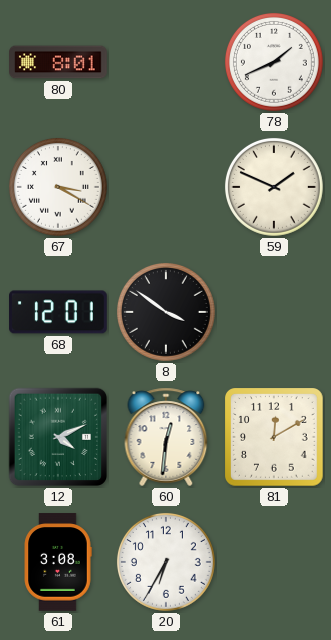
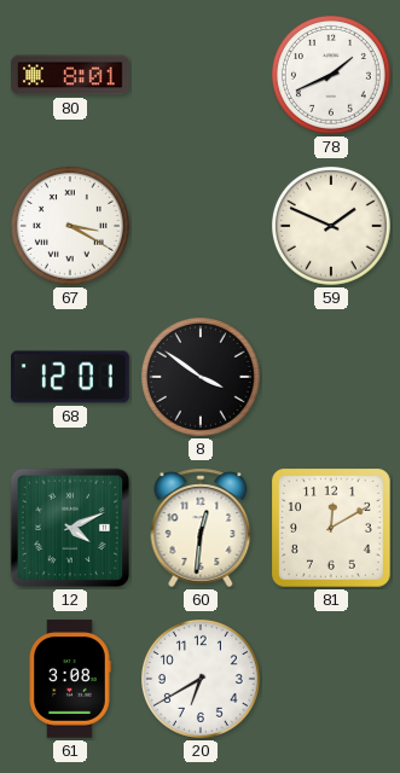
20: 6:35 -> 6:40
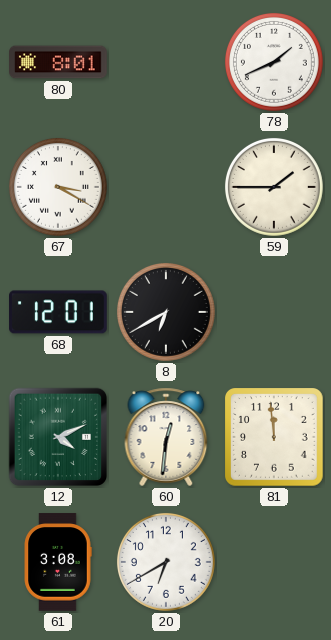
59: 1:49 -> 1:45
8: 3:51 -> 6:40
81: 12:10 -> 11:59
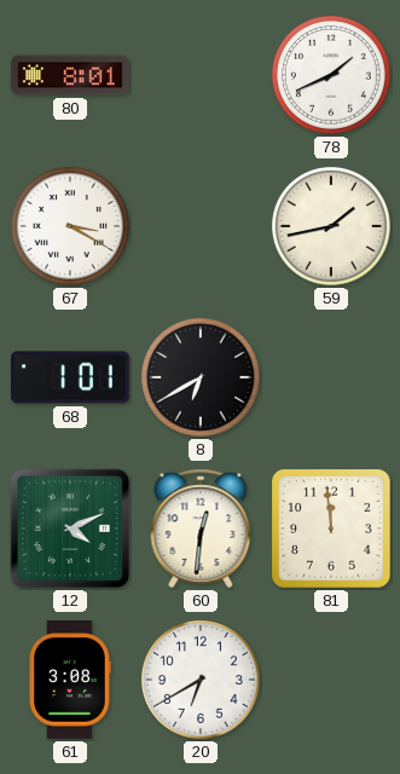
59: 1:45 -> 1:43
68: 12:01 -> 1:01
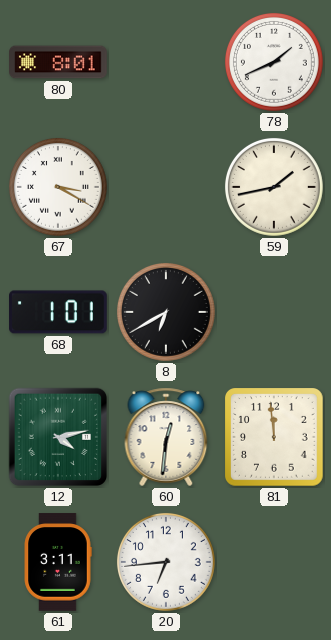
12: 4:11 -> 4:13
61: 3:08 -> 3:11
20: 6:40 -> 6:44
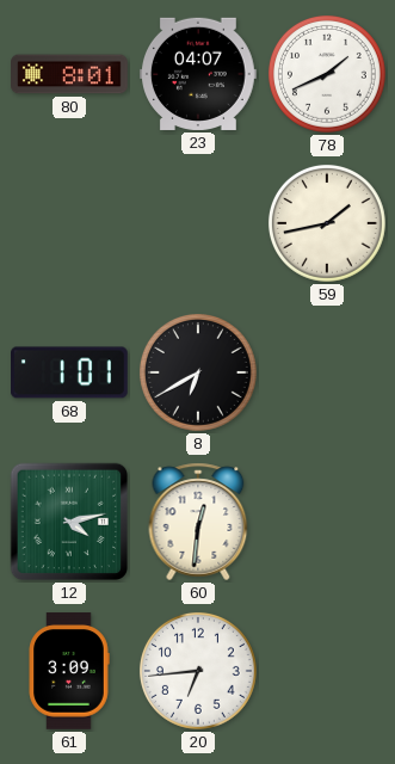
23: none -> 04:07
67: 3:20 -> none
81: 11:59 -> none
61: 3:11 -> 3:09
